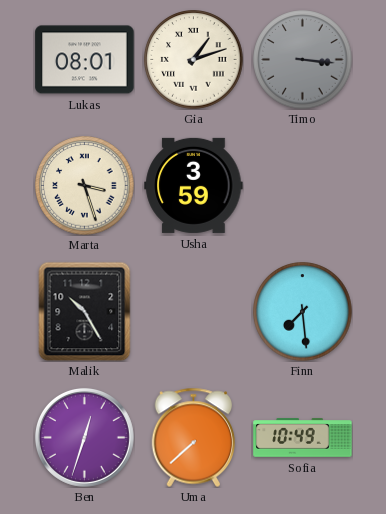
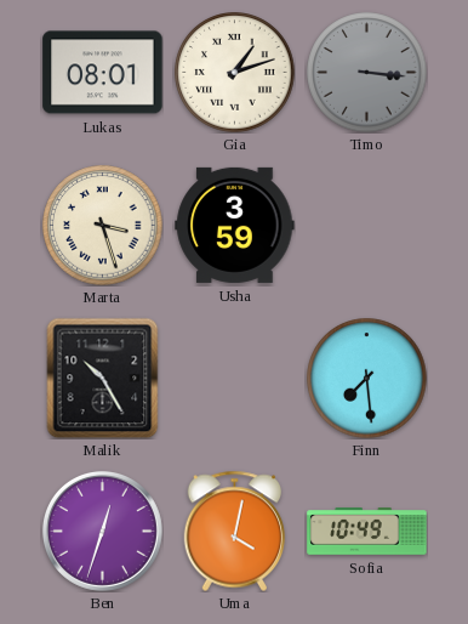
Uma: 7:38 -> 4:02
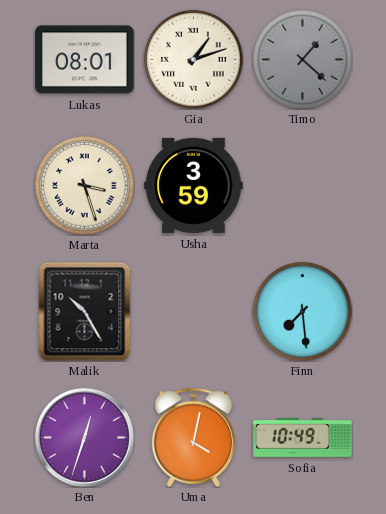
Timo: 3:16 -> 1:22
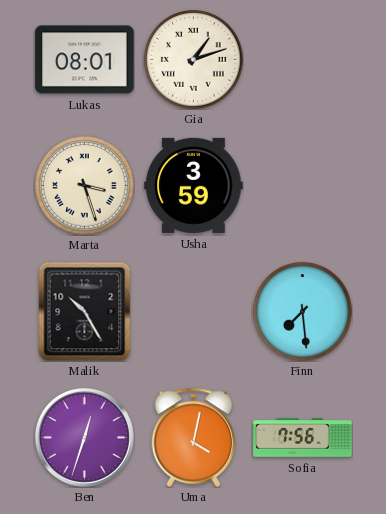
Timo: 1:22 -> none
Sofia: 10:49 -> 7:56
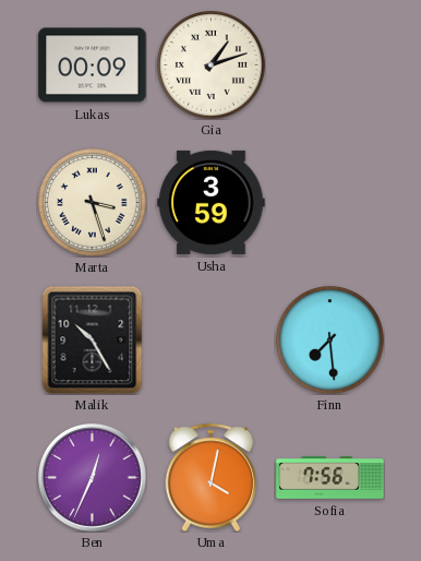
Lukas: 08:01 -> 00:09
Ben: 12:33 -> 12:34
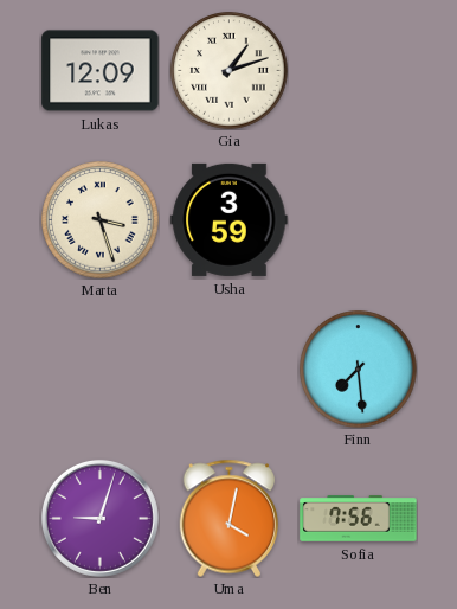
Lukas: 00:09 -> 12:09
Malik: 10:25 -> none
Ben: 12:34 -> 9:03
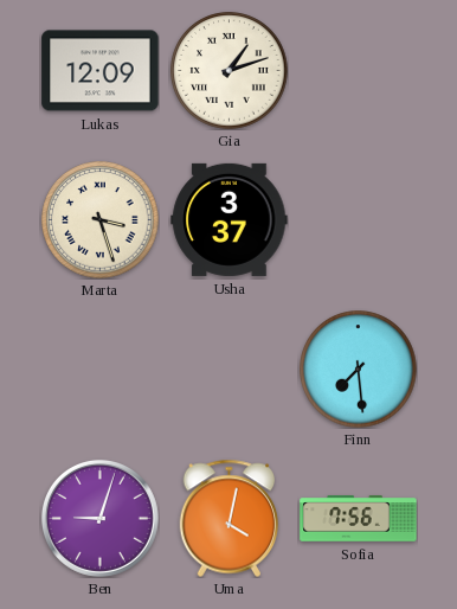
Usha: 3:59 -> 3:37
